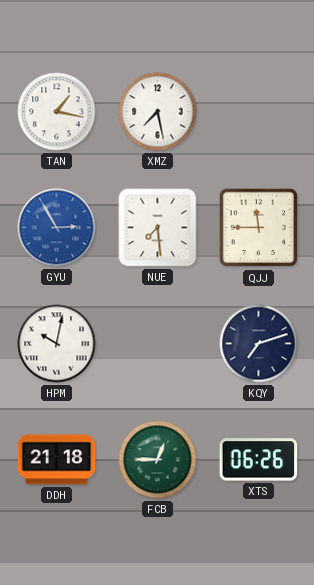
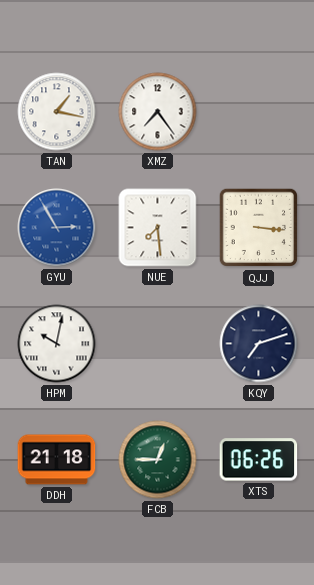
XMZ: 7:28 -> 7:24
QJJ: 11:45 -> 3:16
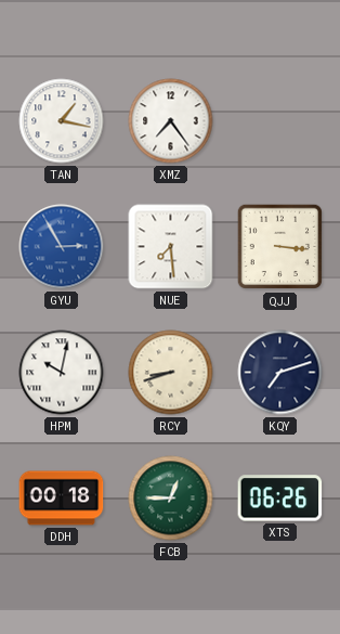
RCY: none -> 8:42
DDH: 21:18 -> 00:18
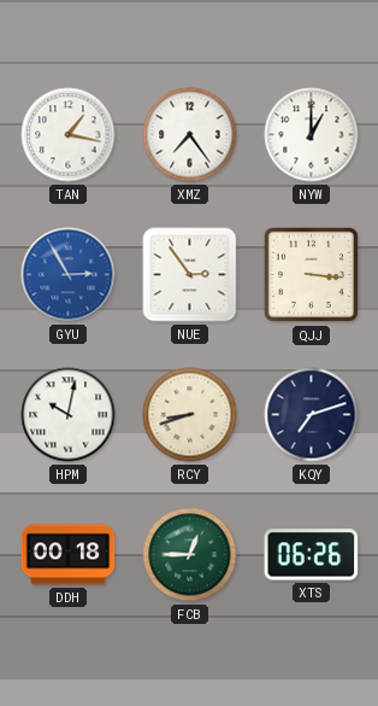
NYW: none -> 1:00
NUE: 7:29 -> 2:54
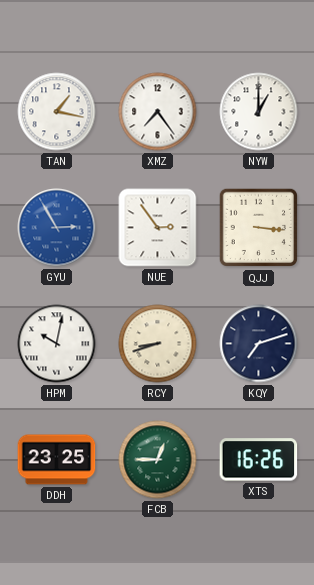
DDH: 00:18 -> 23:25
XTS: 06:26 -> 16:26
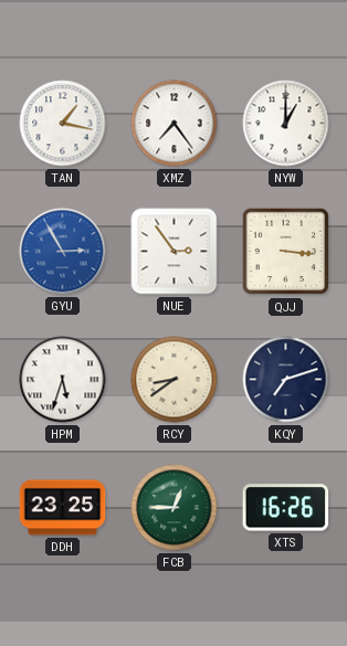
HPM: 10:02 -> 5:33
RCY: 8:42 -> 8:39
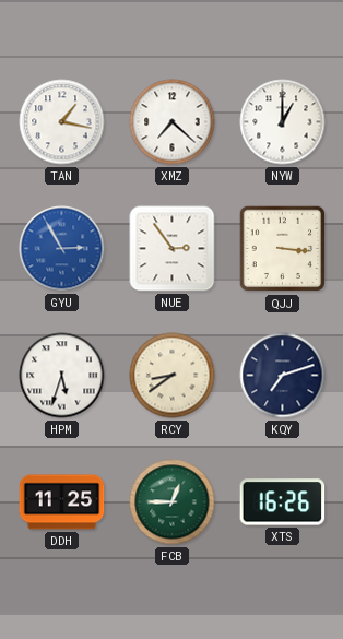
XMZ: 7:24 -> 7:22
DDH: 23:25 -> 11:25
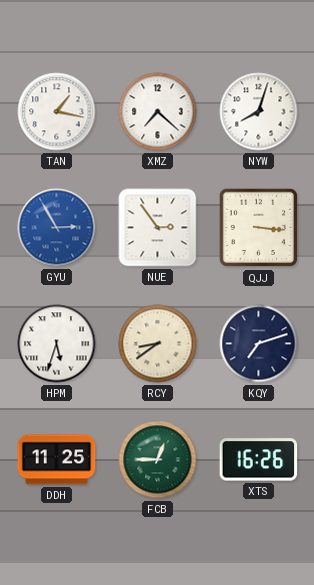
NYW: 1:00 -> 8:03
